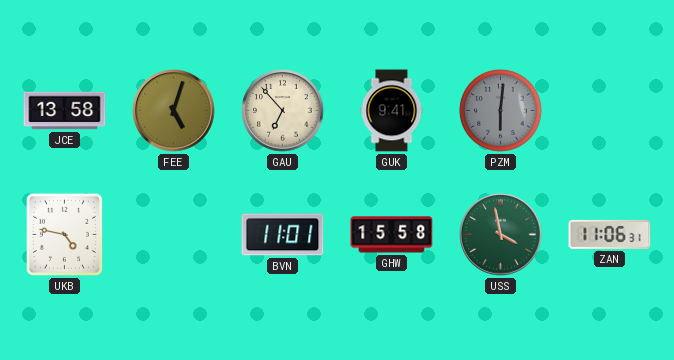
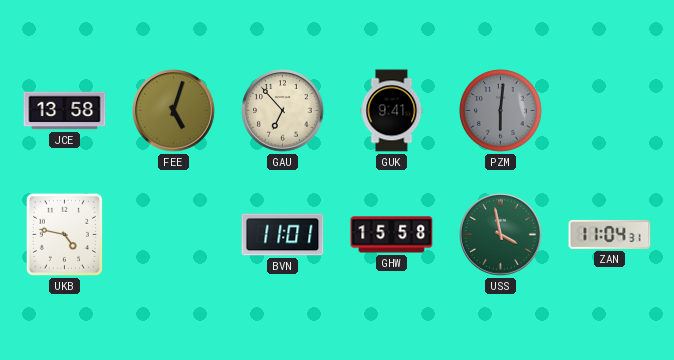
ZAN: 11:06 -> 11:04
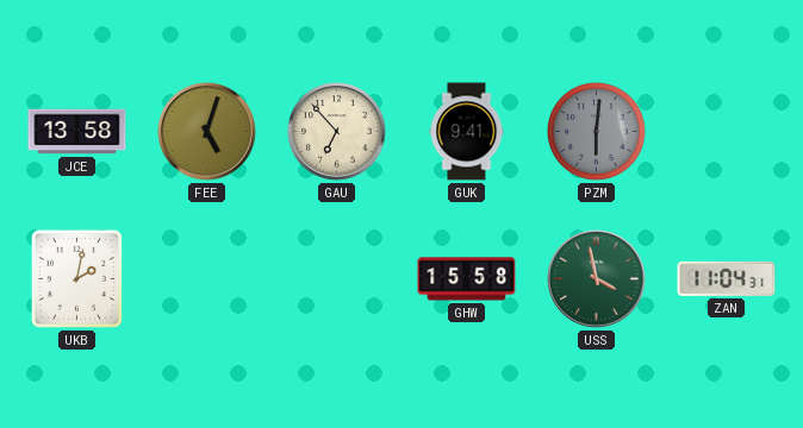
UKB: 4:47 -> 2:02
BVN: 11:01 -> none
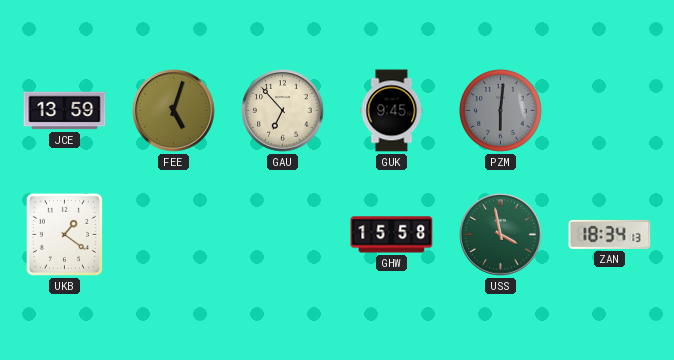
JCE: 13:58 -> 13:59
GUK: 9:41 -> 9:45
UKB: 2:02 -> 1:21
ZAN: 11:04 -> 18:34
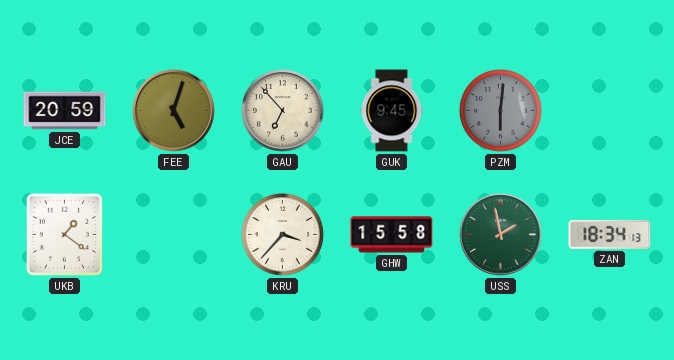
JCE: 13:59 -> 20:59
KRU: none -> 3:37
USS: 3:58 -> 1:58
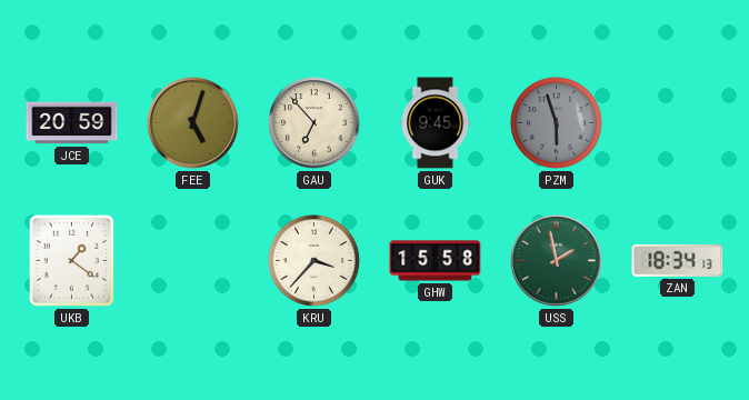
PZM: 6:01 -> 5:57
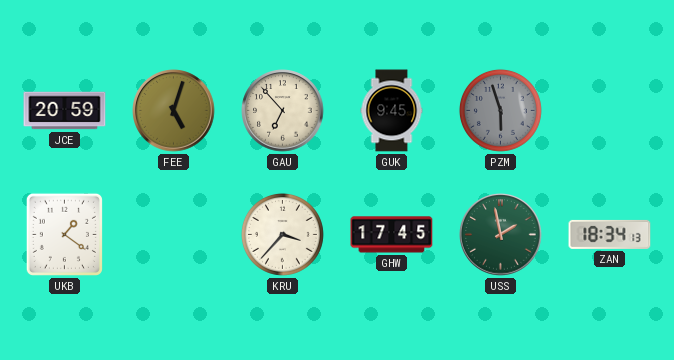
GHW: 15:58 -> 17:45
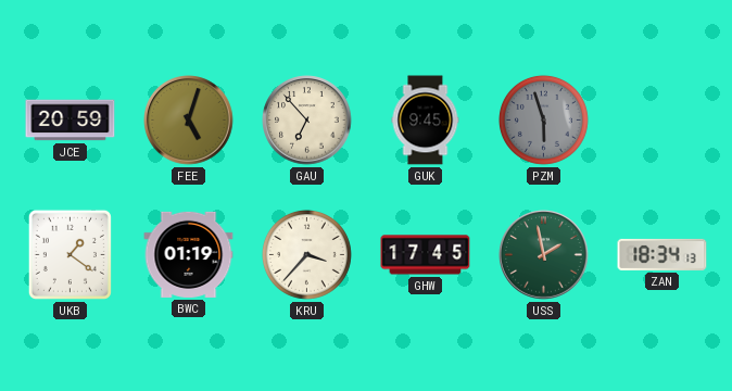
BWC: none -> 01:19
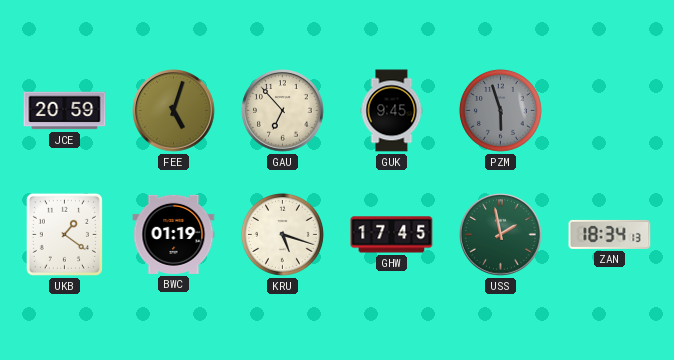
KRU: 3:37 -> 5:18
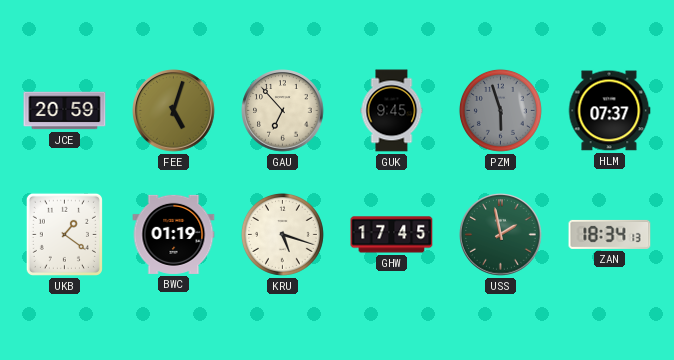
HLM: none -> 07:37
